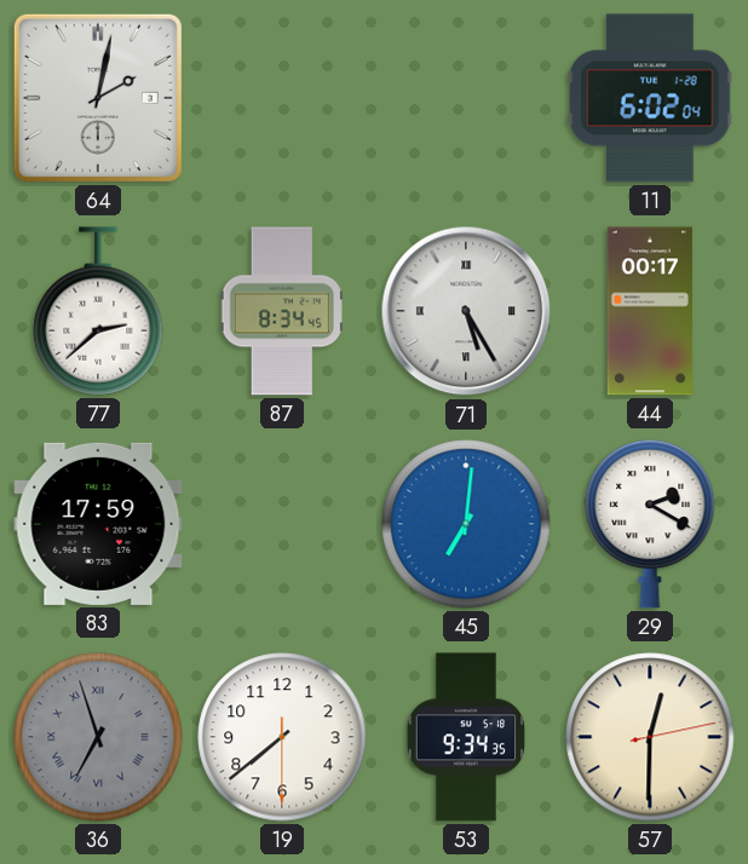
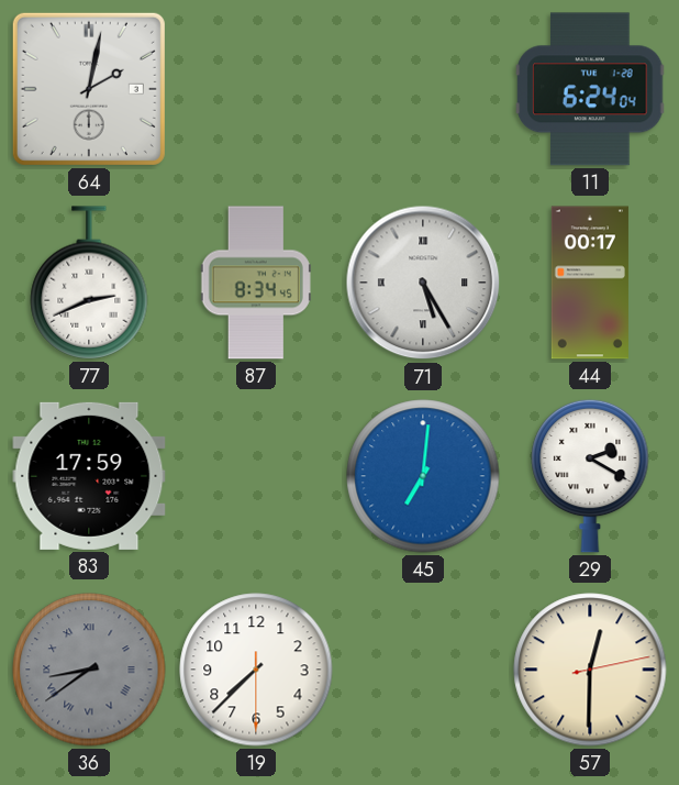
11: 6:02 -> 6:24
77: 2:38 -> 2:41
36: 6:57 -> 8:39
19: 7:38 -> 7:37
53: 9:34 -> none
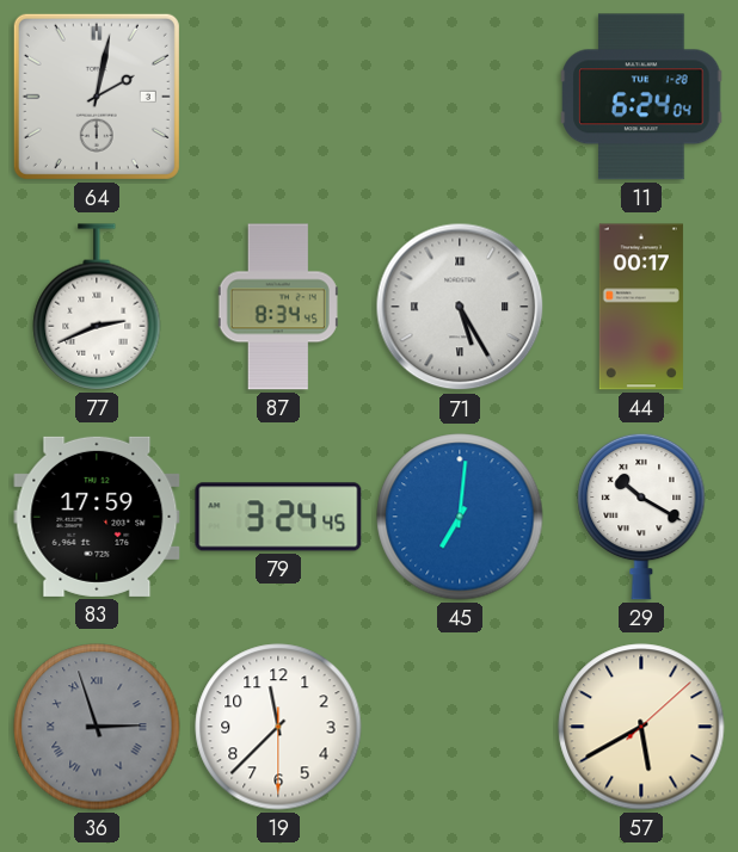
79: none -> 3:24
29: 2:20 -> 10:20
36: 8:39 -> 2:57
19: 7:37 -> 11:37
57: 12:30 -> 5:40
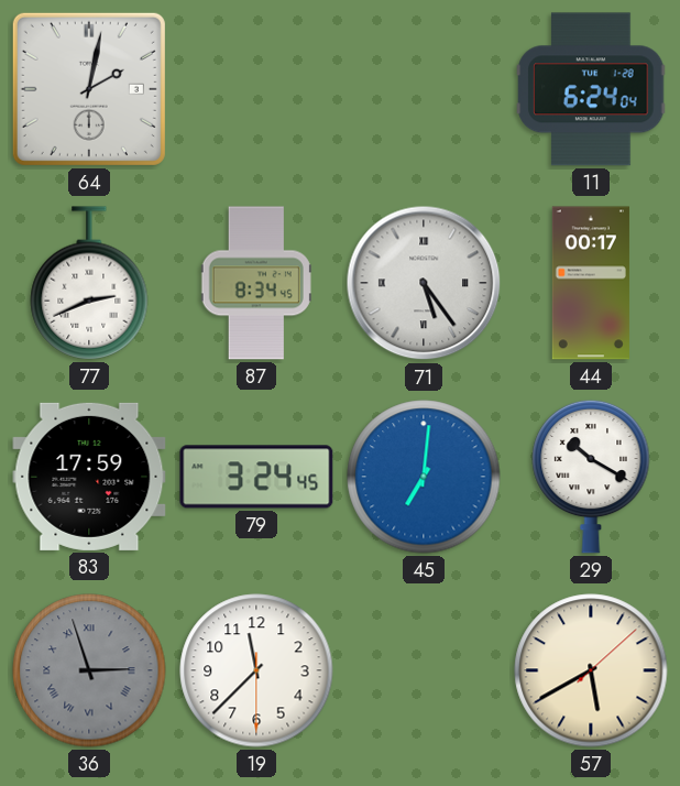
71: 5:25 -> 5:24
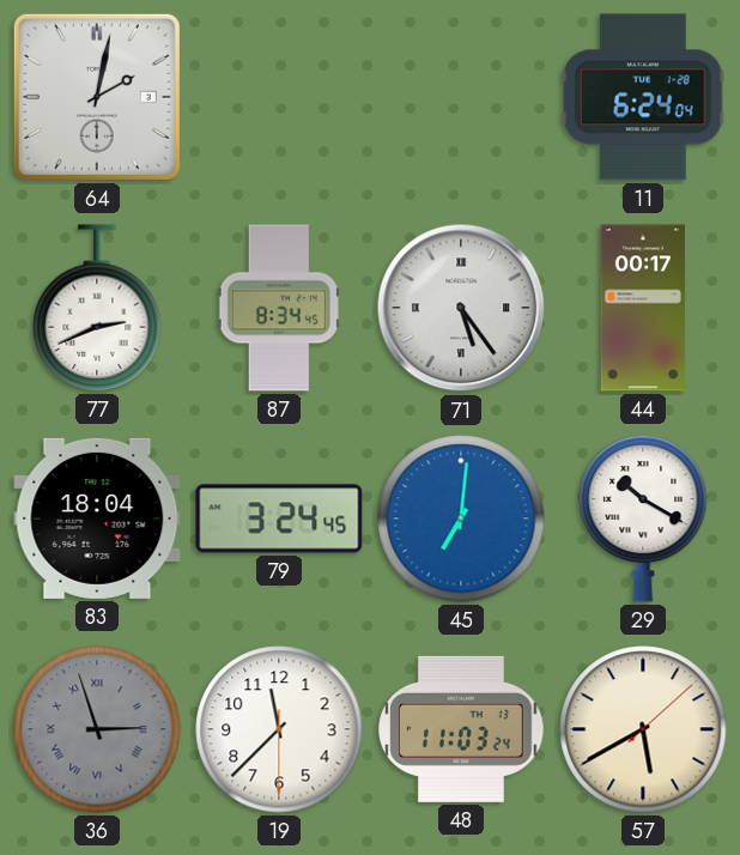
83: 17:59 -> 18:04
48: none -> 11:03
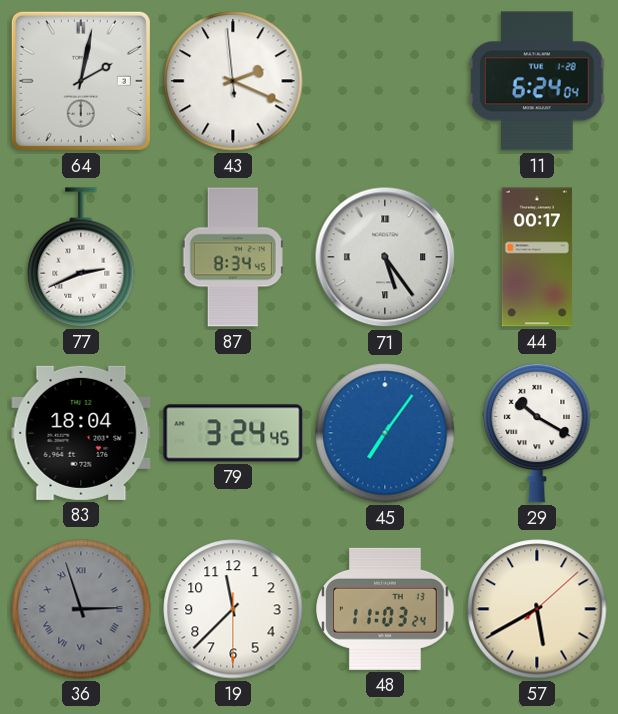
43: none -> 2:18
45: 7:01 -> 7:06
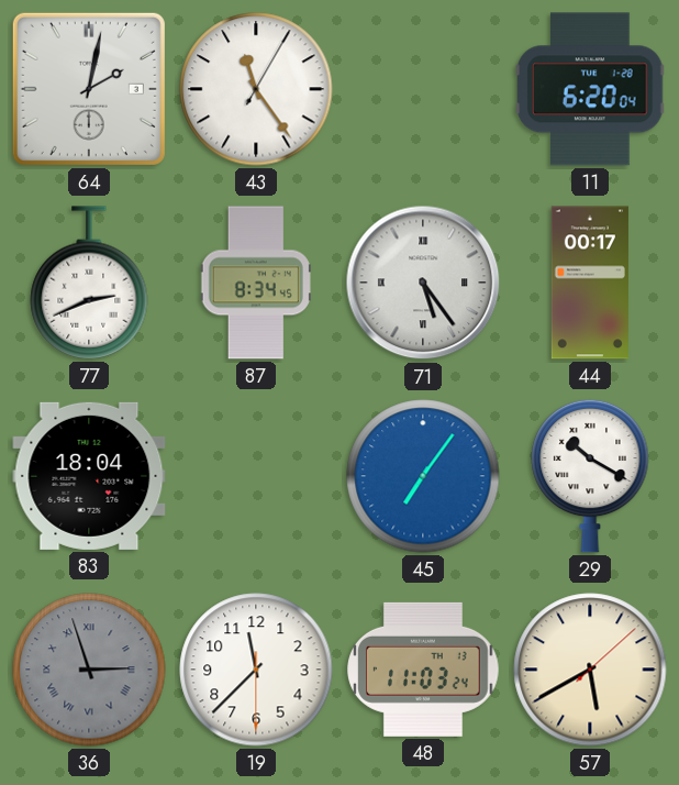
43: 2:18 -> 11:24
11: 6:24 -> 6:20
79: 3:24 -> none
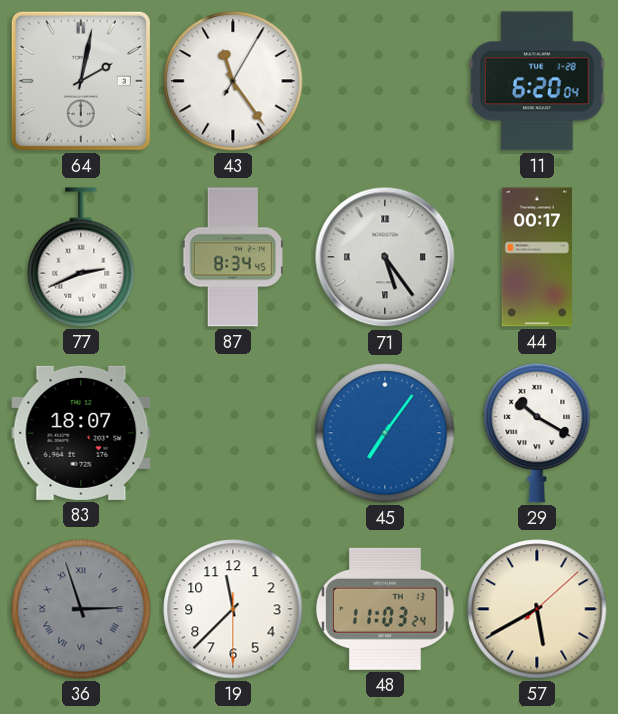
83: 18:04 -> 18:07
